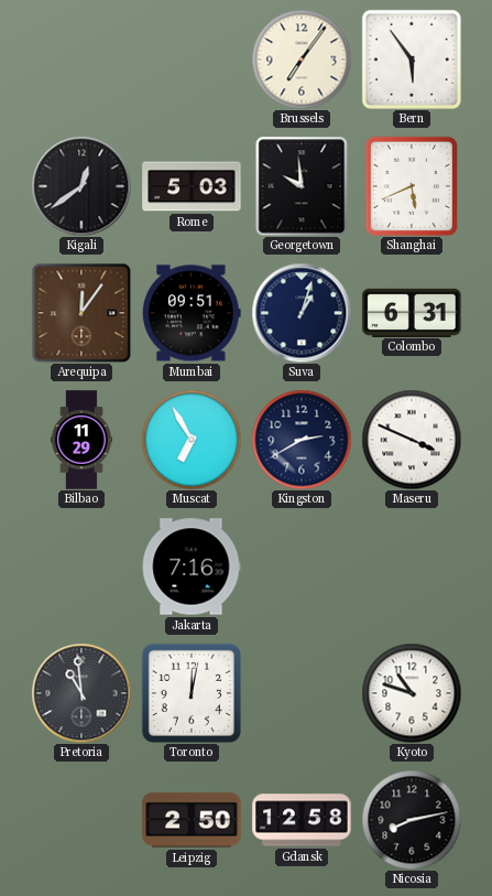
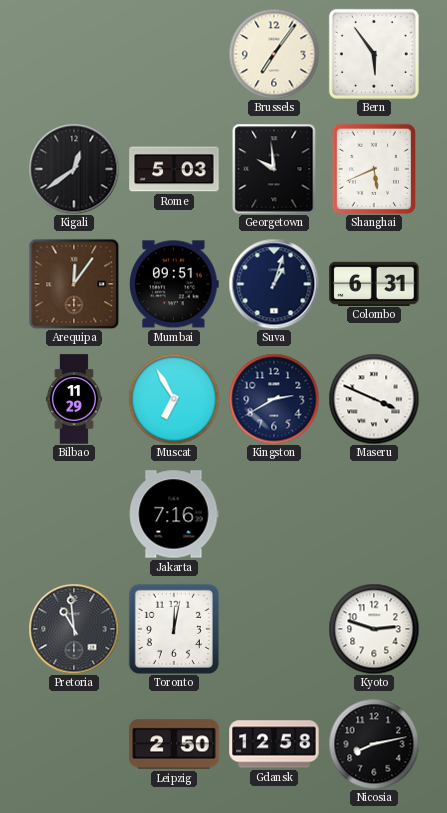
Kyoto: 10:48 -> 2:48
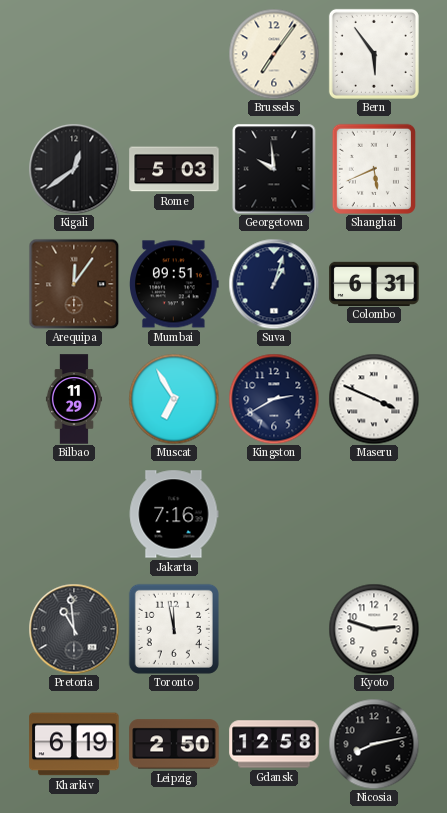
Toronto: 12:02 -> 11:58
Kharkiv: none -> 6:19
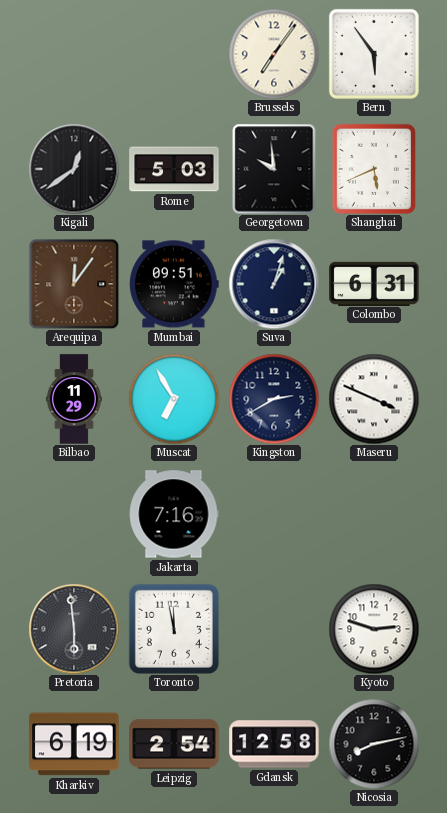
Pretoria: 10:59 -> 5:59
Leipzig: 2:50 -> 2:54
